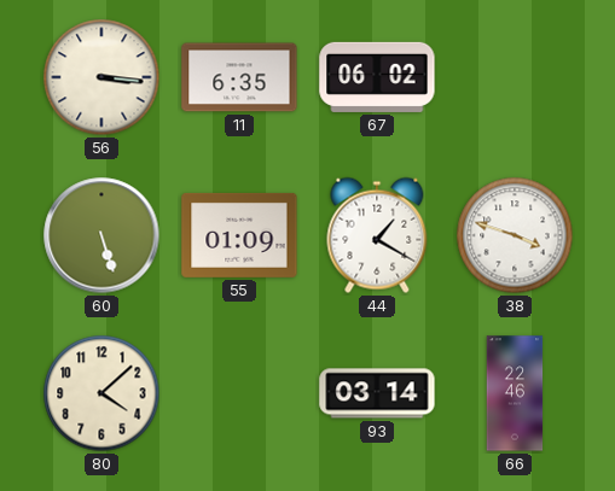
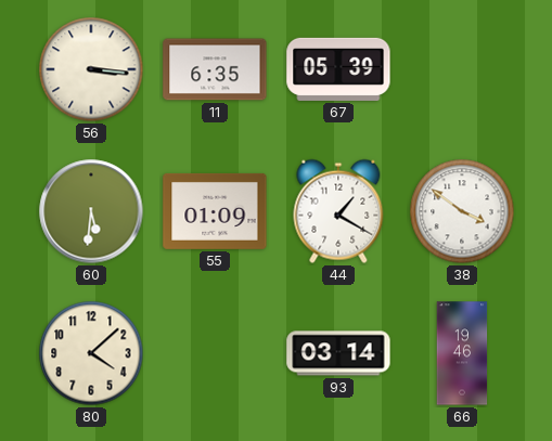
67: 06:02 -> 05:39
60: 5:27 -> 5:31
38: 3:48 -> 3:51
66: 22:46 -> 19:46
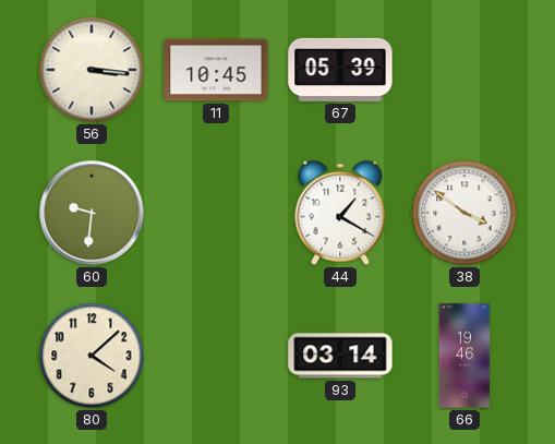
11: 6:35 -> 10:45
60: 5:31 -> 9:31
55: 01:09 -> none
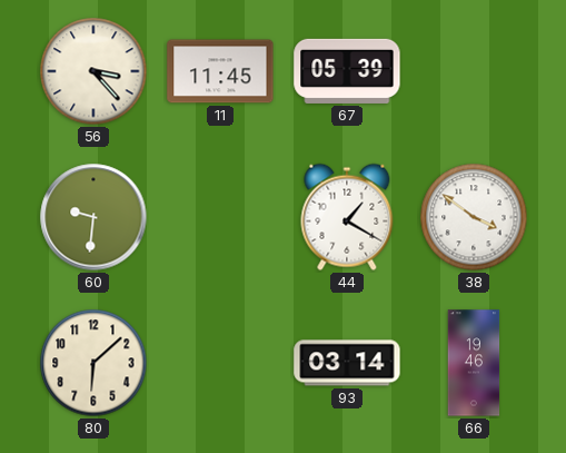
56: 3:16 -> 3:23
11: 10:45 -> 11:45
80: 4:08 -> 6:08
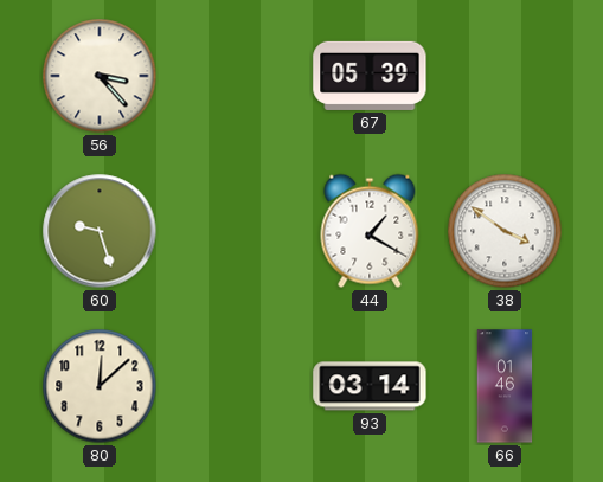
11: 11:45 -> none
60: 9:31 -> 9:27
80: 6:08 -> 12:08
66: 19:46 -> 01:46
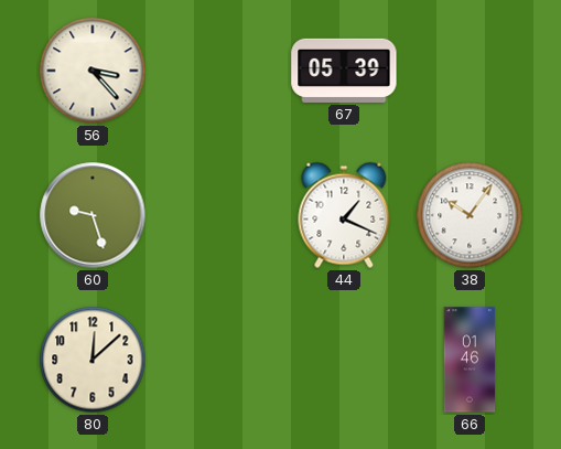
44: 1:20 -> 1:19
38: 3:51 -> 10:06
93: 03:14 -> none
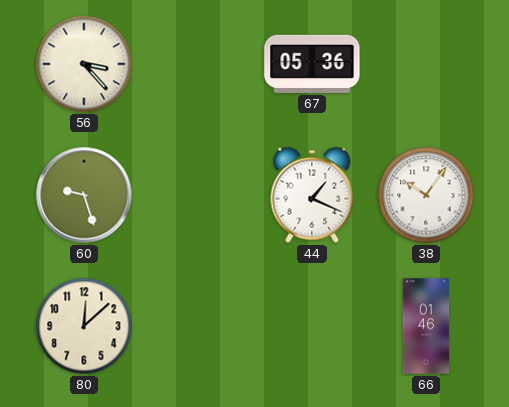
67: 05:39 -> 05:36
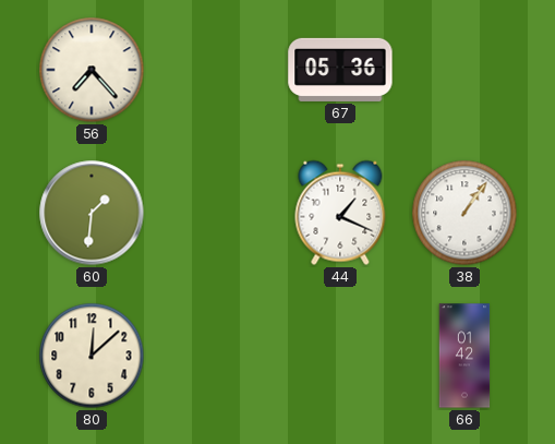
56: 3:23 -> 7:23
60: 9:27 -> 1:31
38: 10:06 -> 1:06
66: 01:46 -> 01:42
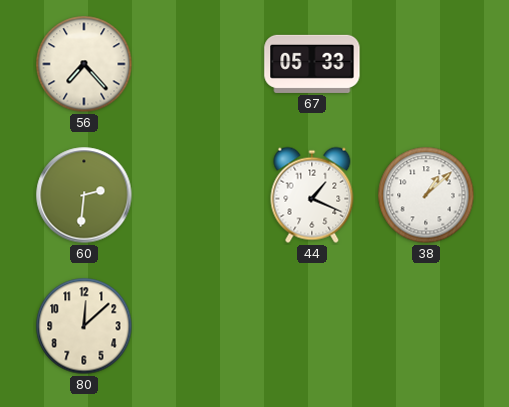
67: 05:36 -> 05:33
60: 1:31 -> 2:31
38: 1:06 -> 1:08
66: 01:42 -> none
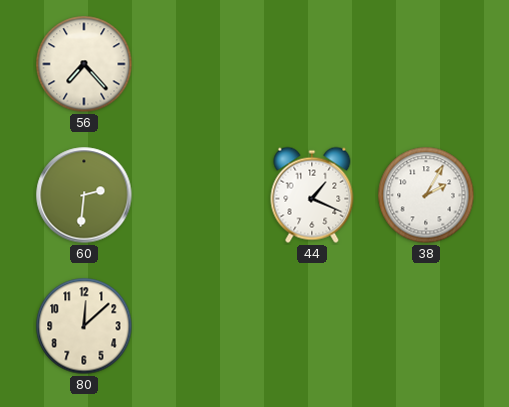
67: 05:33 -> none
38: 1:08 -> 2:05
